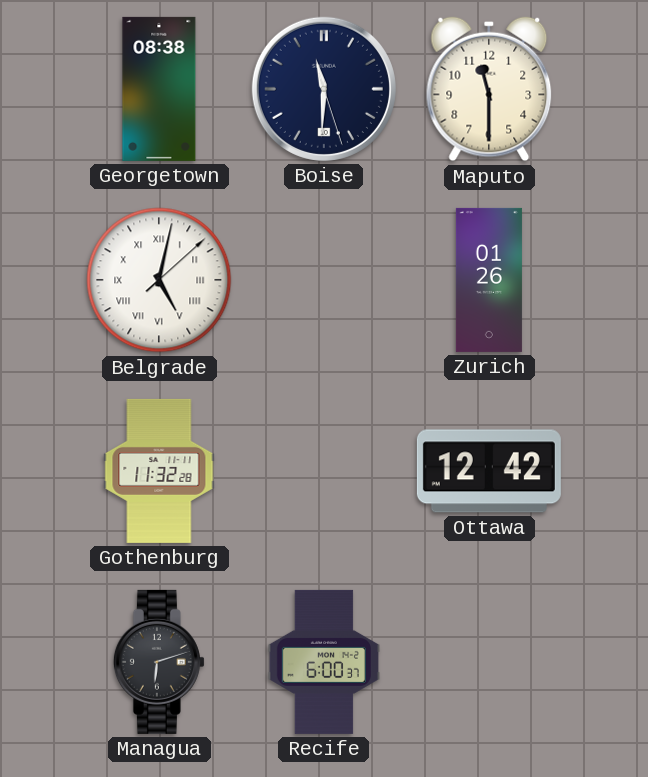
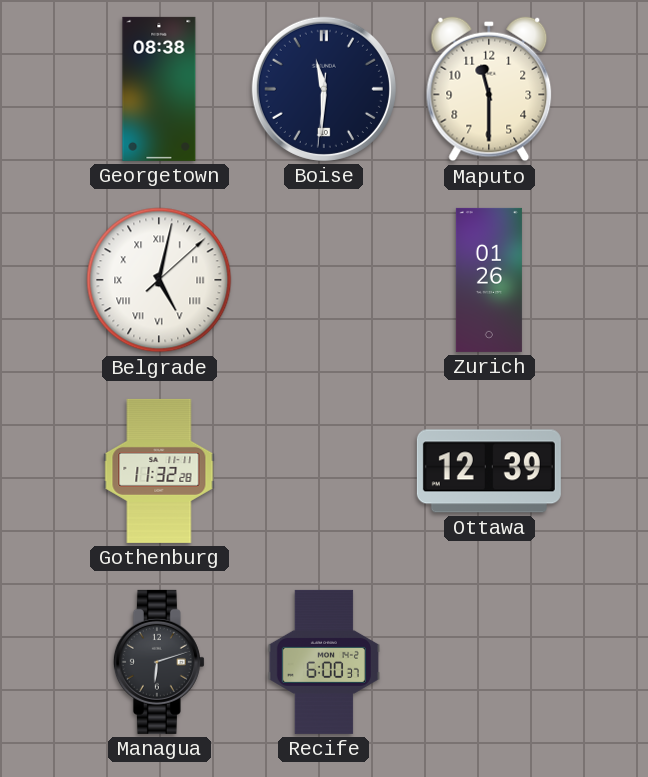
Boise: 11:30:27 -> 11:30:31
Ottawa: 12:42 -> 12:39
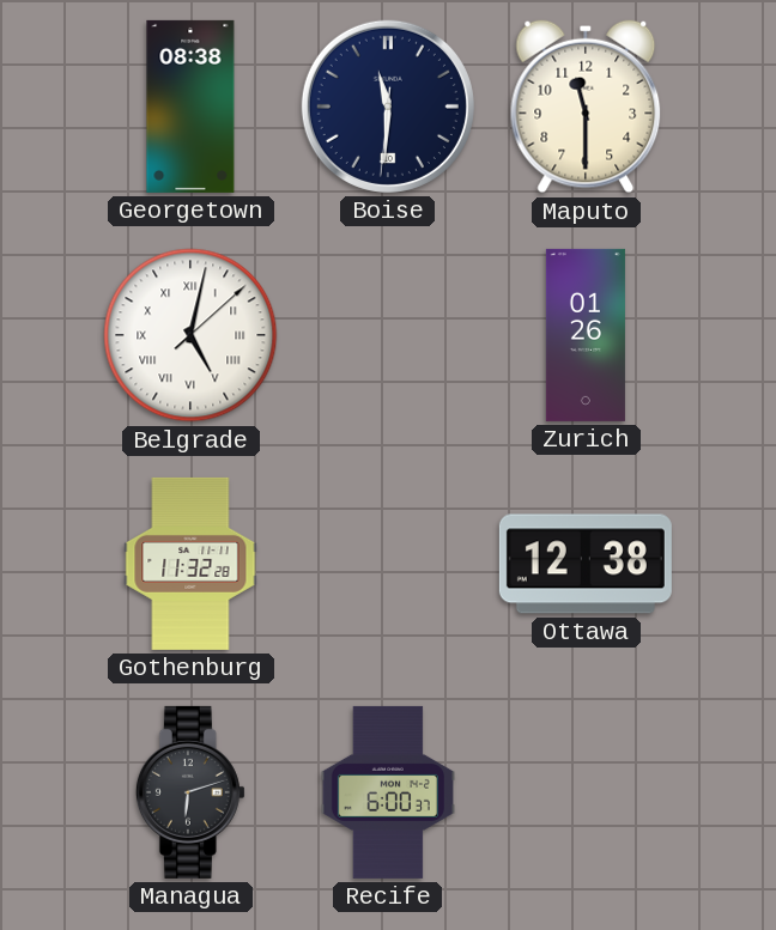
Ottawa: 12:39 -> 12:38
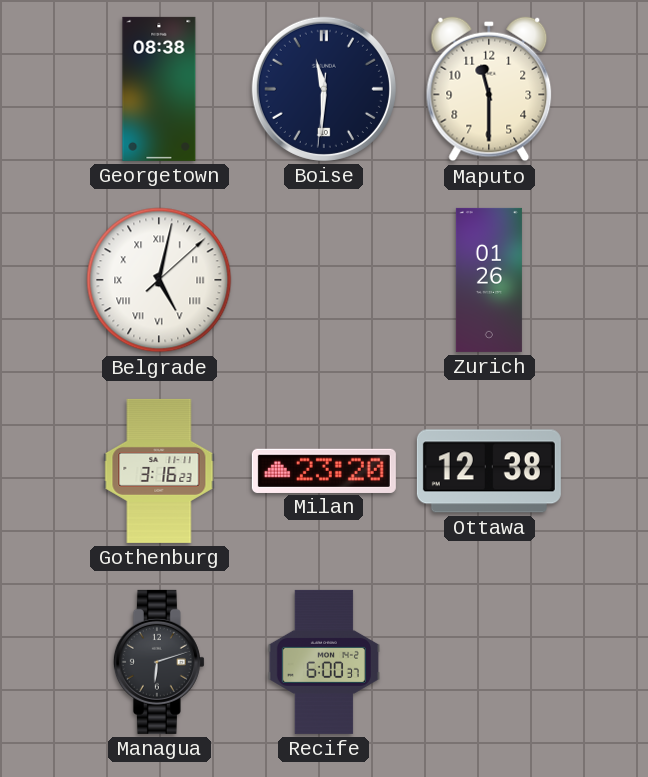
Gothenburg: 11:32 -> 3:16
Milan: none -> 23:20
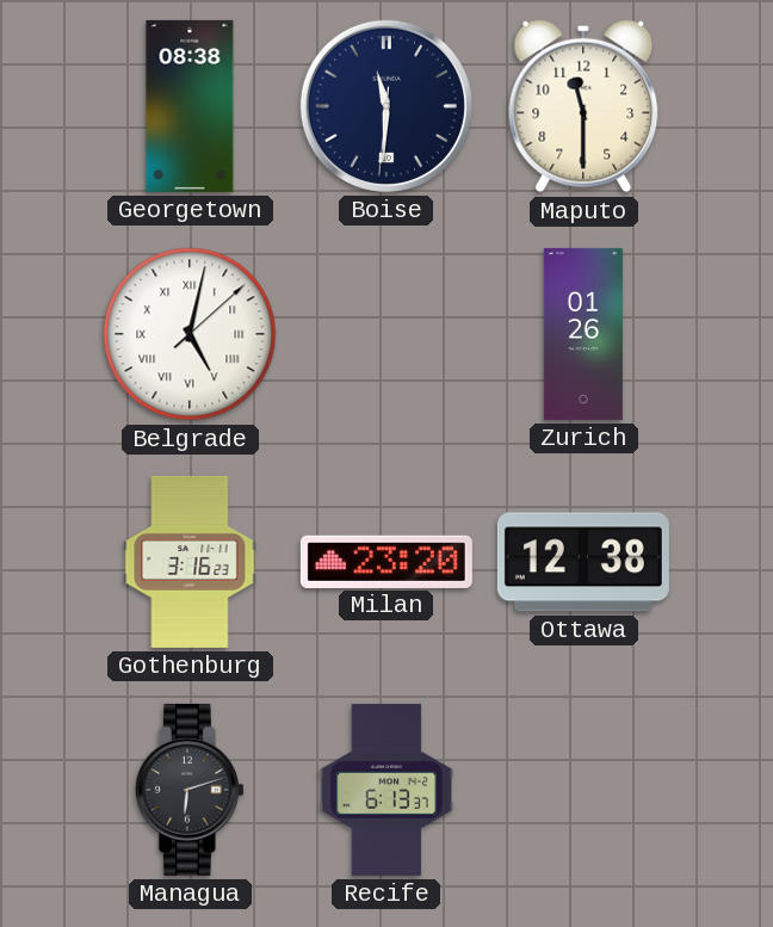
Recife: 6:00 -> 6:13
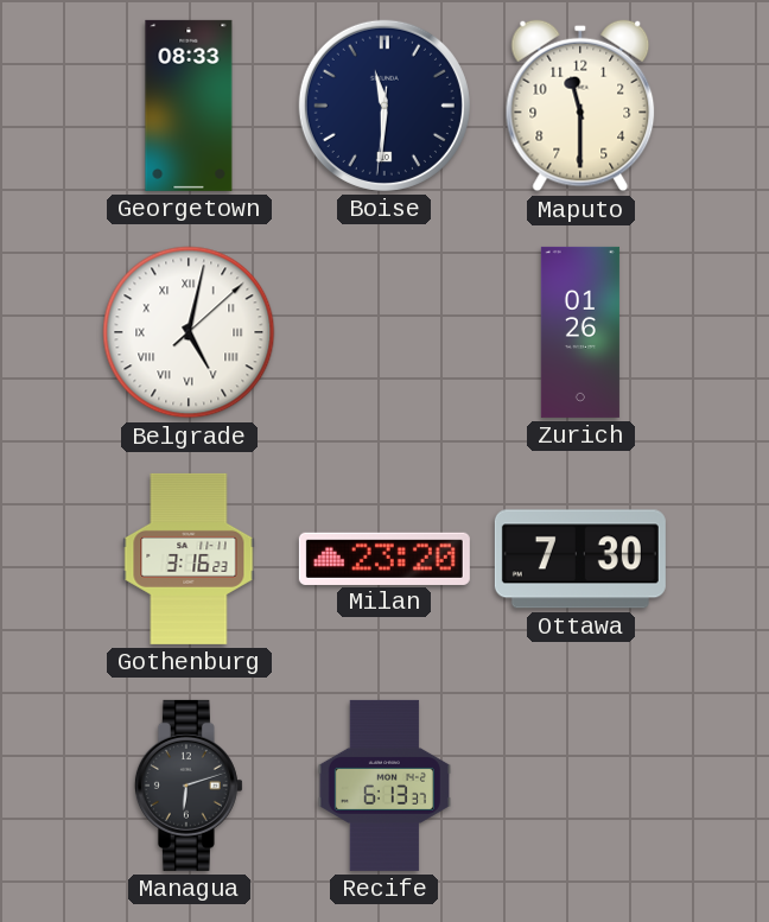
Georgetown: 08:38 -> 08:33
Ottawa: 12:38 -> 7:30
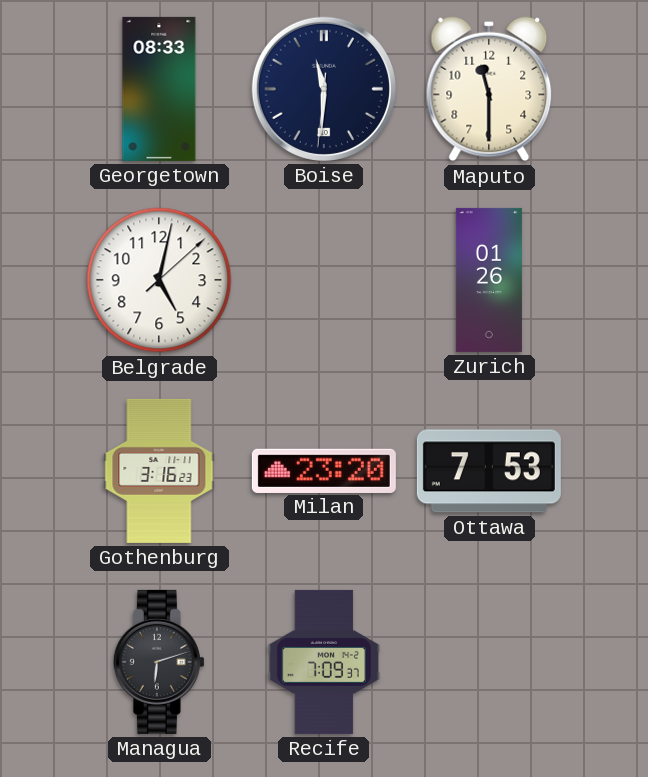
Belgrade numerals: Roman -> Arabic
Ottawa: 7:30 -> 7:53
Recife: 6:13 -> 7:09
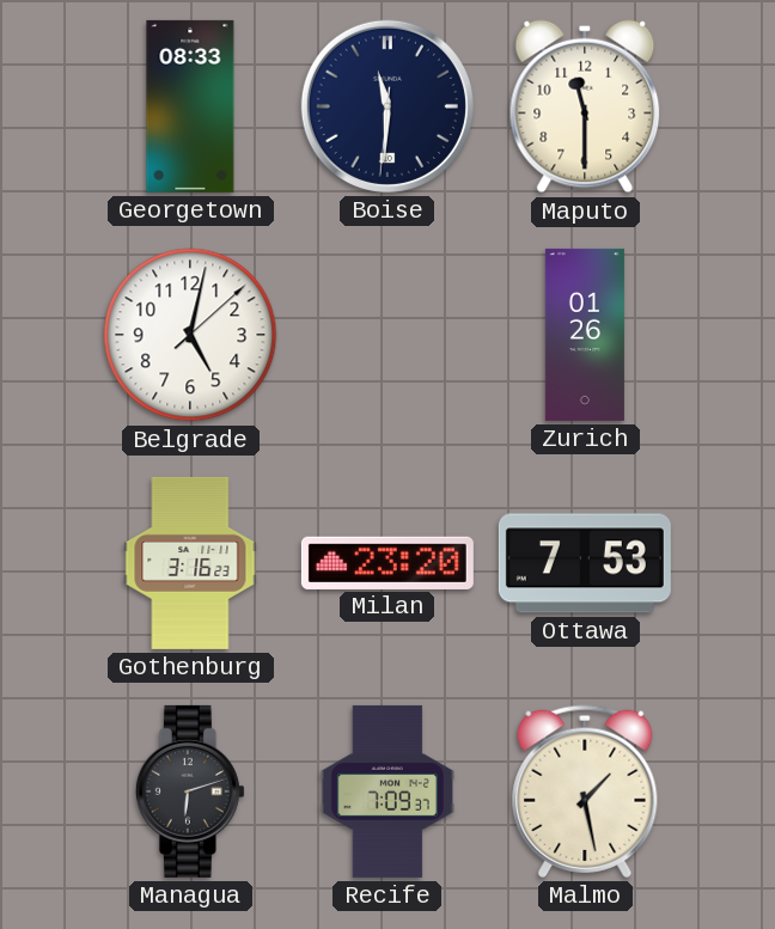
Malmo: none -> 1:28
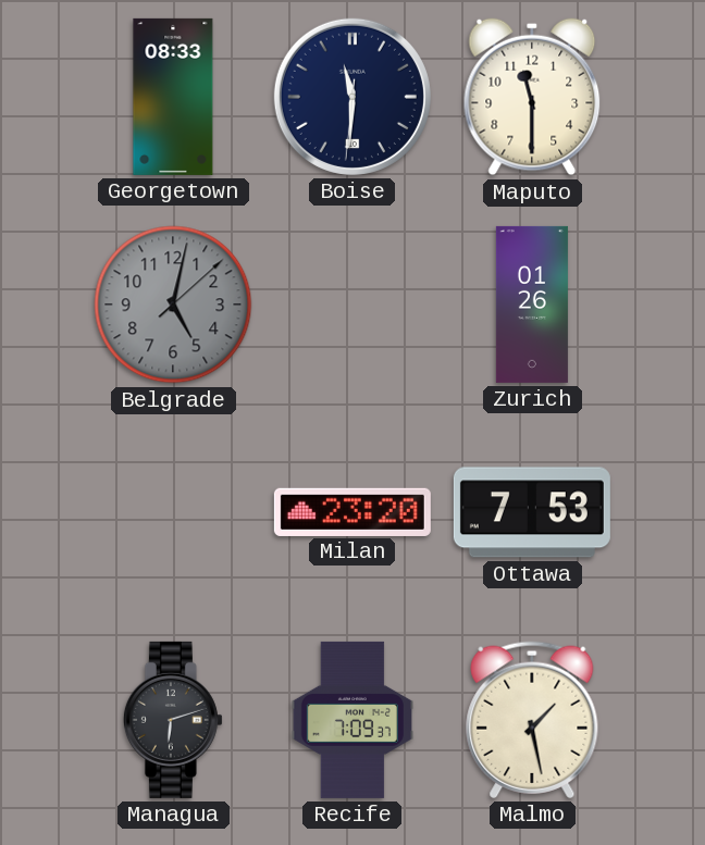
Belgrade dial: white -> grey
Gothenburg: 3:16 -> none
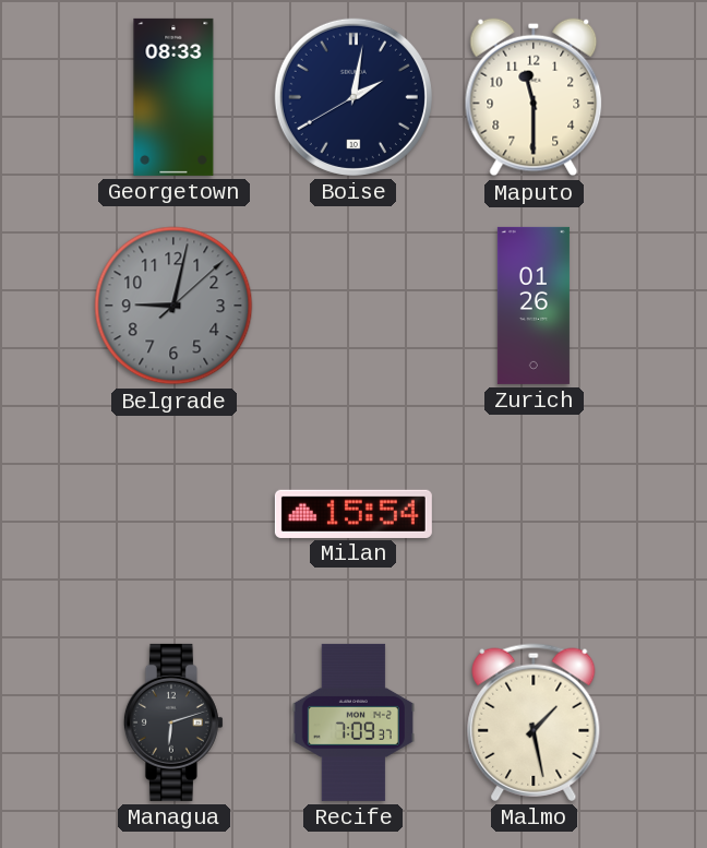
Boise: 11:30 -> 2:01
Belgrade: 5:02 -> 9:02
Milan: 23:20 -> 15:54
Ottawa: 7:53 -> none
